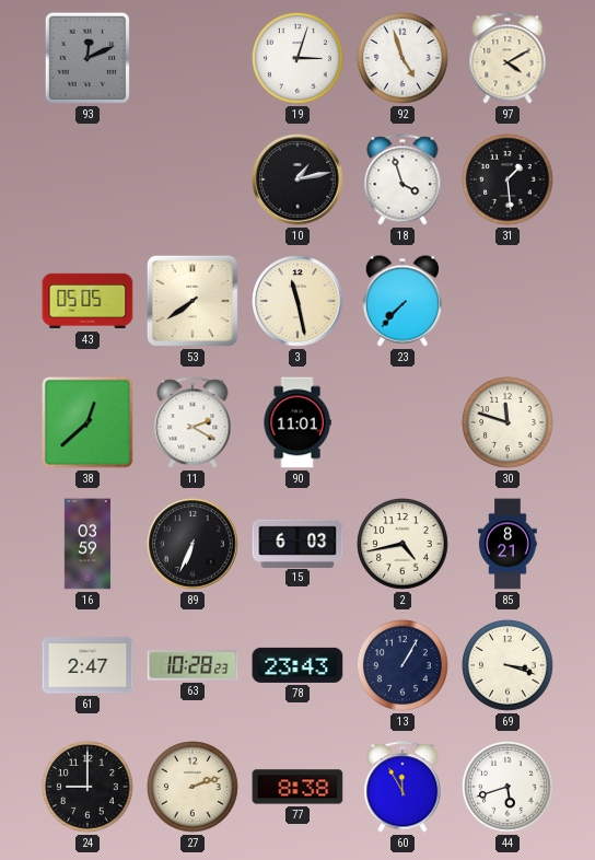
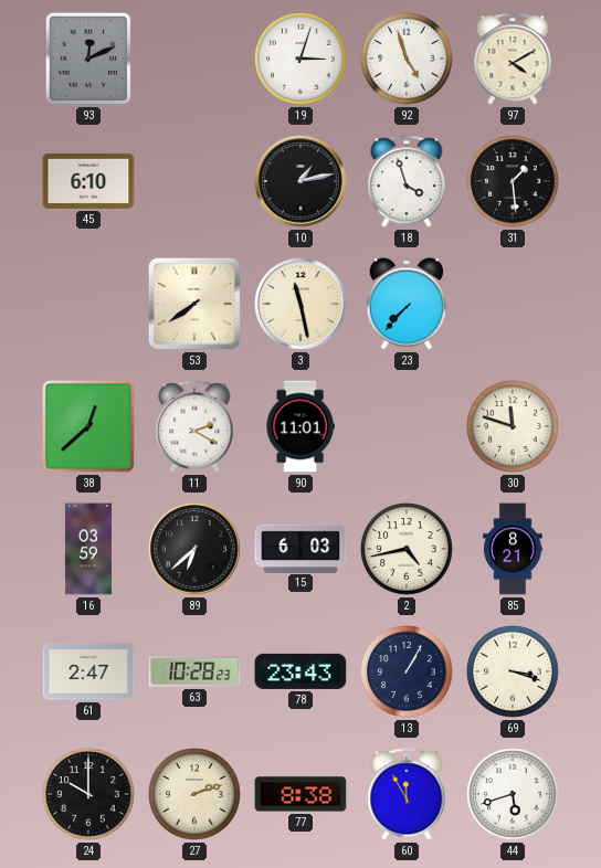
45: none -> 6:10
43: 05:05 -> none
89: 6:34 -> 6:38
24: 9:00 -> 10:00
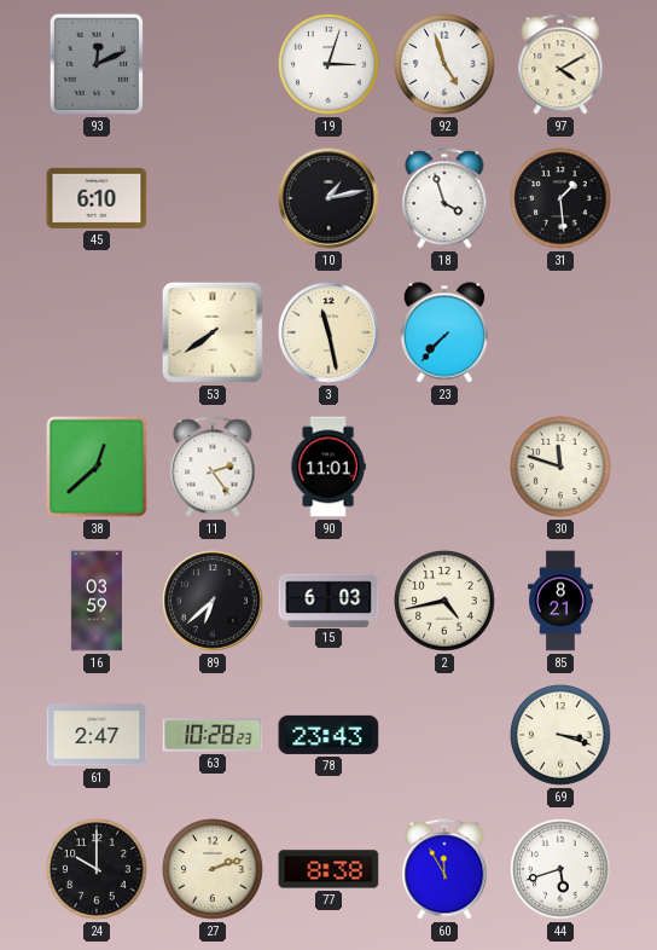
11: 2:20 -> 2:24
13: 1:05 -> none
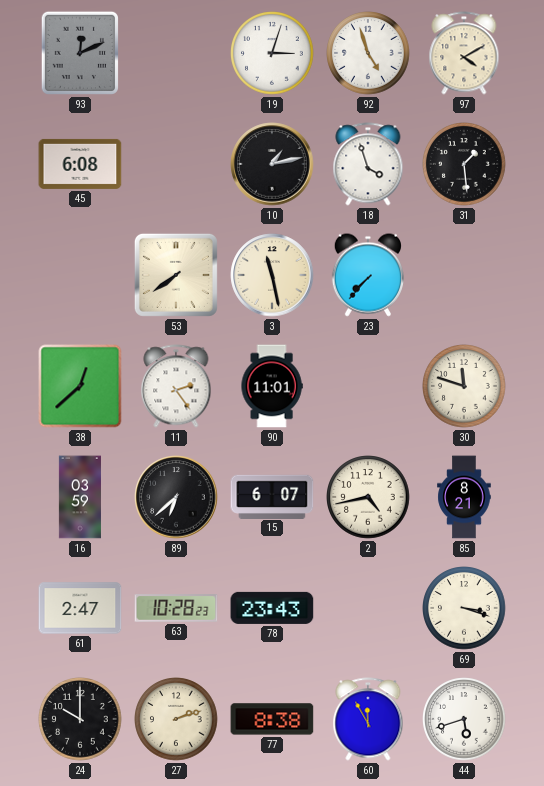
45: 6:10 -> 6:08
15: 6:03 -> 6:07
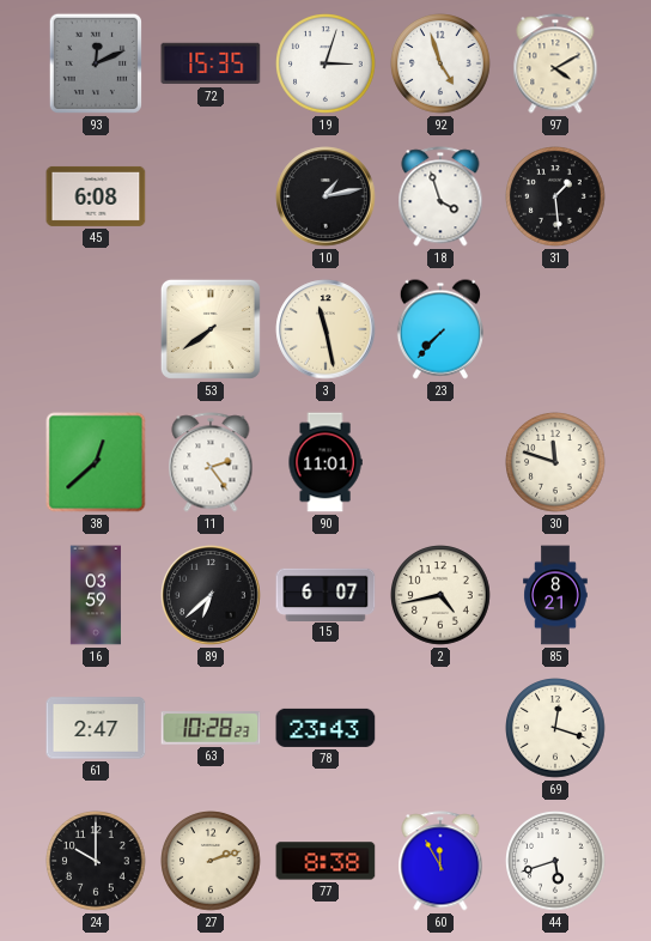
72: none -> 15:35
69: 3:18 -> 12:18
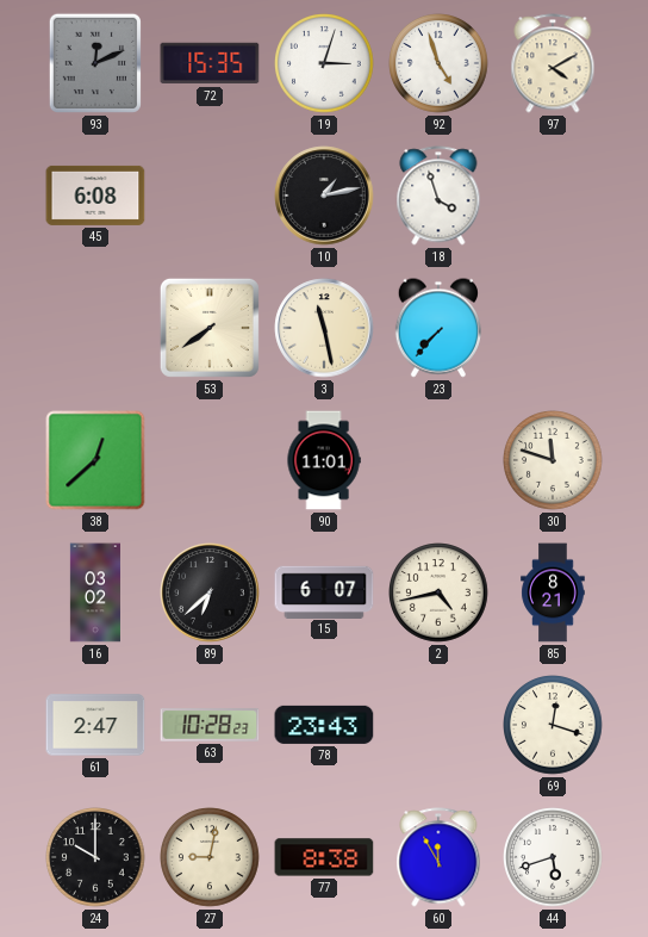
31: 1:29 -> none
11: 2:24 -> none
16: 03:59 -> 03:02
27: 2:12 -> 9:02
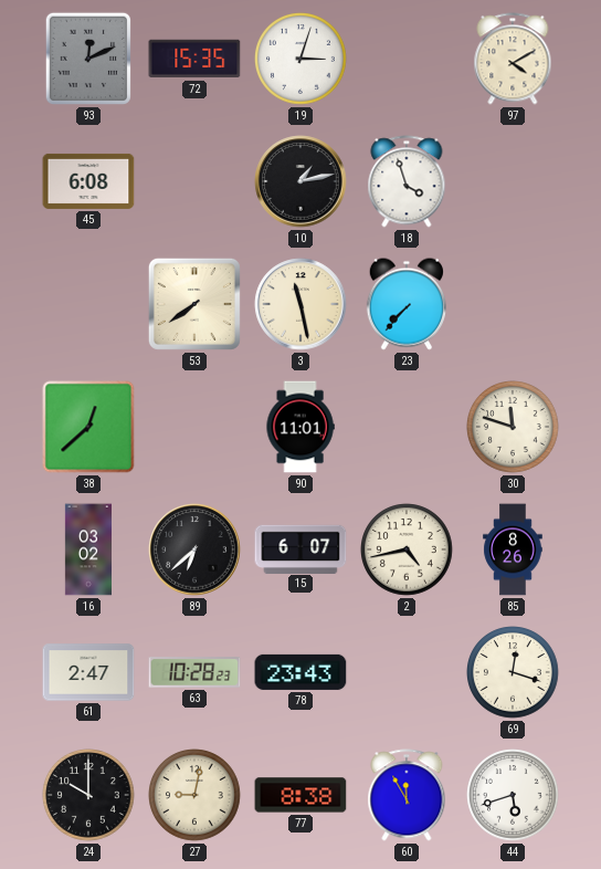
92: 4:57 -> none
85: 8:21 -> 8:26
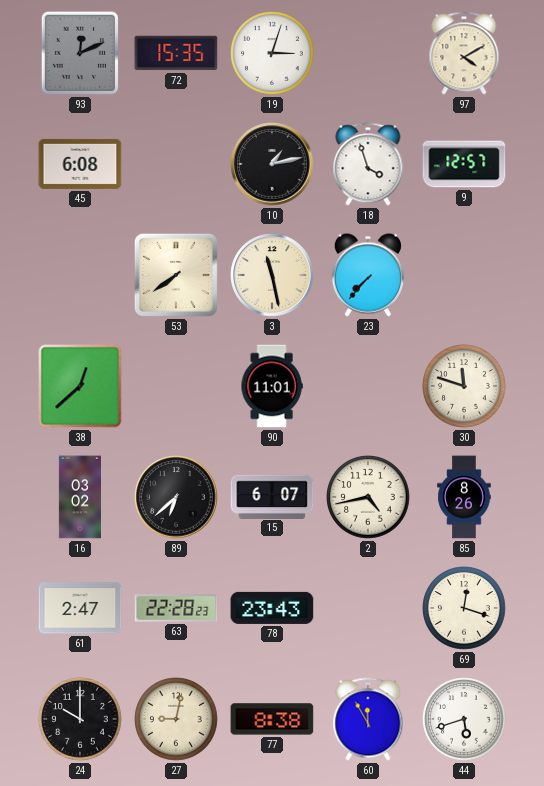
9: none -> 12:57
63: 10:28 -> 22:28
